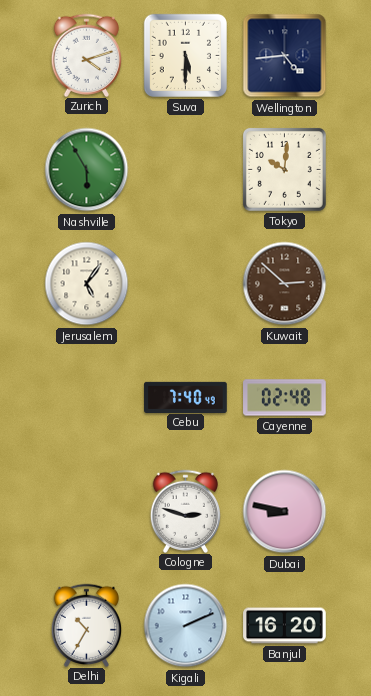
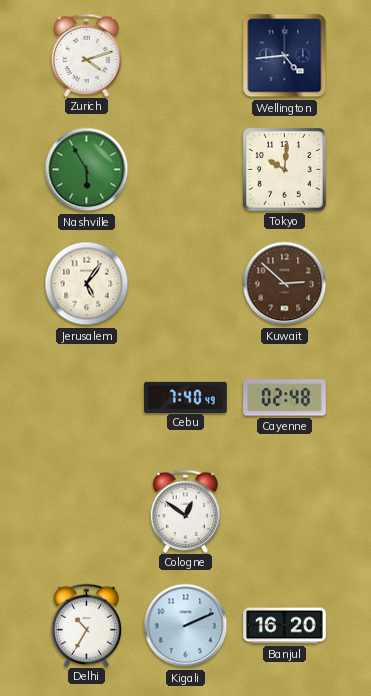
Suva: 5:30 -> none
Cologne: 2:48 -> 12:51
Dubai: 8:47 -> none
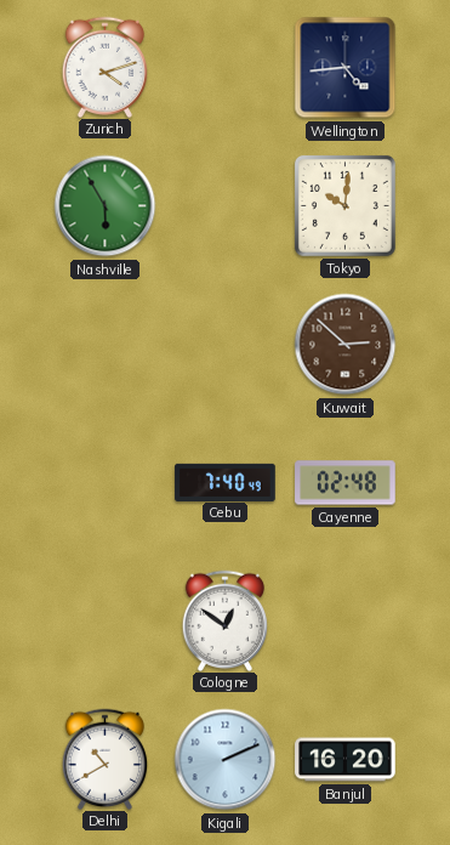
Jerusalem: 5:06 -> none
Delhi: 10:35 -> 10:40
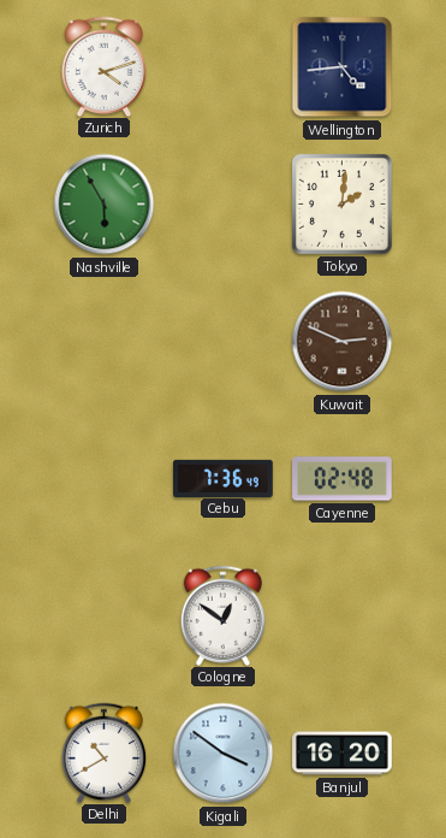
Tokyo: 10:01 -> 2:01
Kuwait: 2:52 -> 2:49
Cebu: 7:40 -> 7:36
Kigali: 2:11 -> 3:51
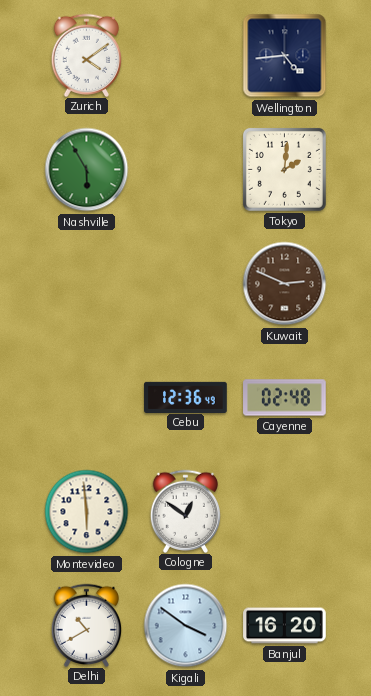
Zurich: 4:12 -> 4:09
Cebu: 7:36 -> 12:36
Montevideo: none -> 5:59
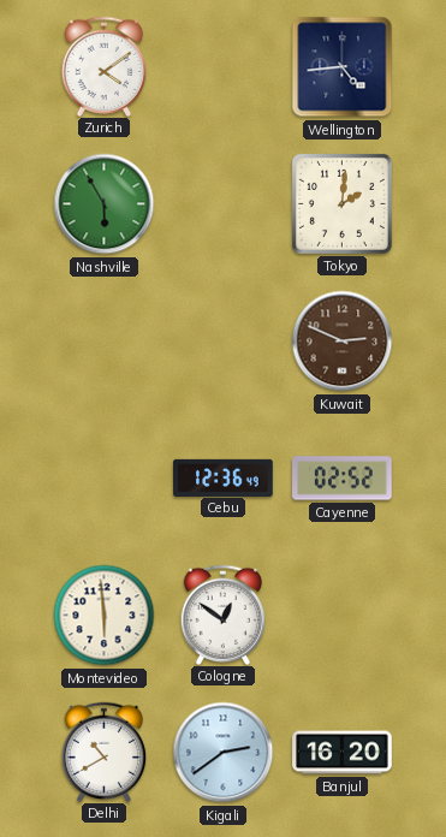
Cayenne: 02:48 -> 02:52
Kigali: 3:51 -> 2:39
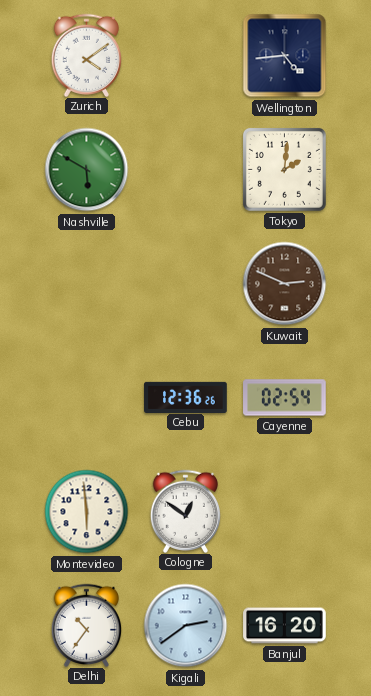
Nashville: 5:55 -> 5:50
Cebu: 12:36:49 -> 12:36:26
Cayenne: 02:52 -> 02:54
Delhi: 10:40 -> 10:36
